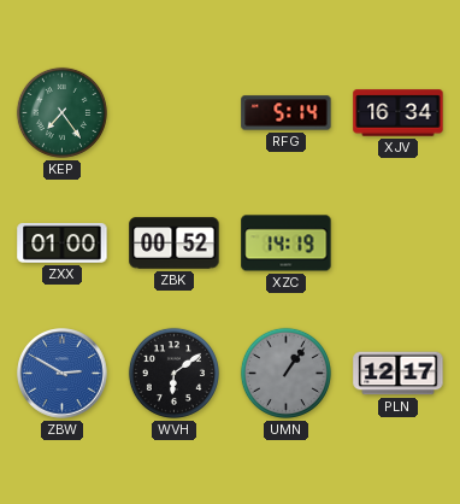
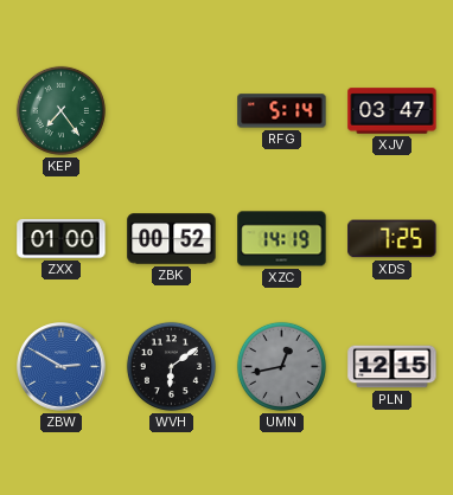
XJV: 16:34 -> 03:47
XDS: none -> 7:25
UMN: 1:06 -> 12:43
PLN: 12:17 -> 12:15
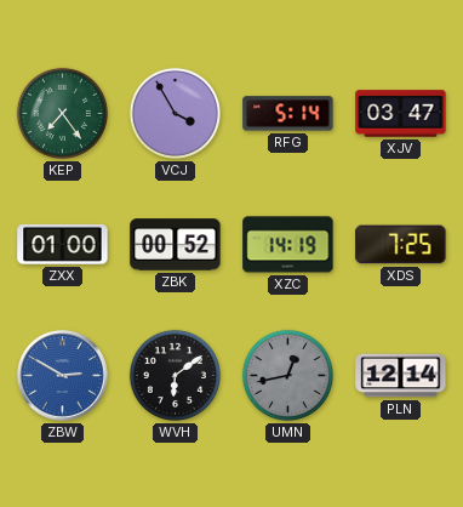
VCJ: none -> 3:55
PLN: 12:15 -> 12:14
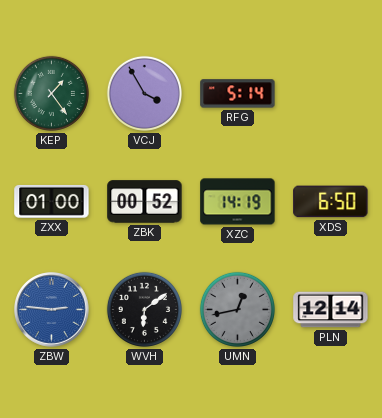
KEP: 7:24 -> 1:24
XJV: 03:47 -> none
XDS: 7:25 -> 6:50
ZBW: 2:50 -> 2:46
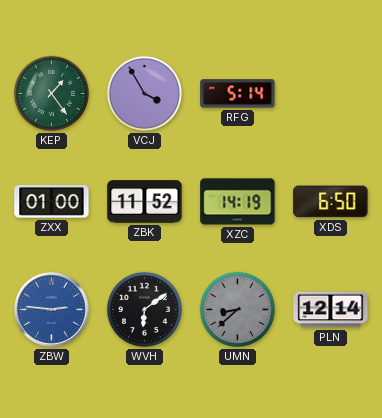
ZBK: 00:52 -> 11:52
UMN: 12:43 -> 8:38
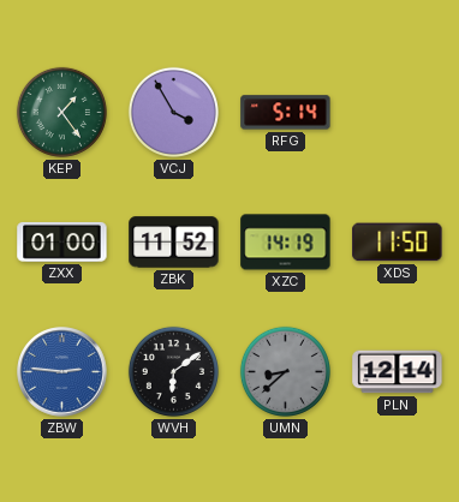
XDS: 6:50 -> 11:50
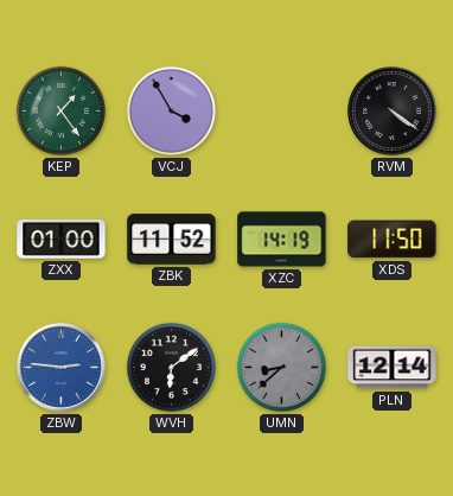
RFG: 5:14 -> none
RVM: none -> 4:21
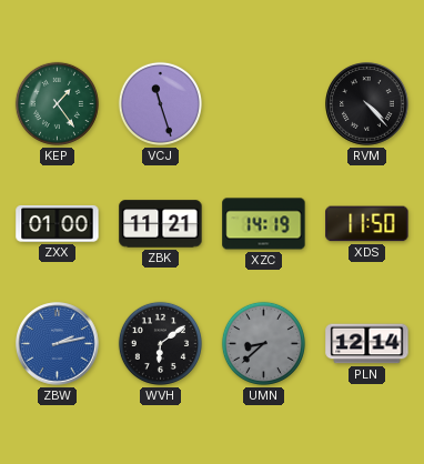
VCJ: 3:55 -> 11:27
RVM: 4:21 -> 4:23
ZBK: 11:52 -> 11:21
ZBW: 2:46 -> 2:13
